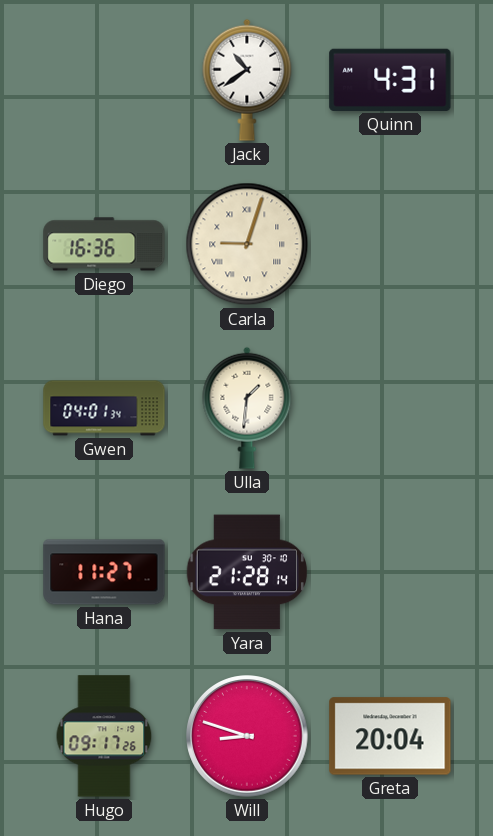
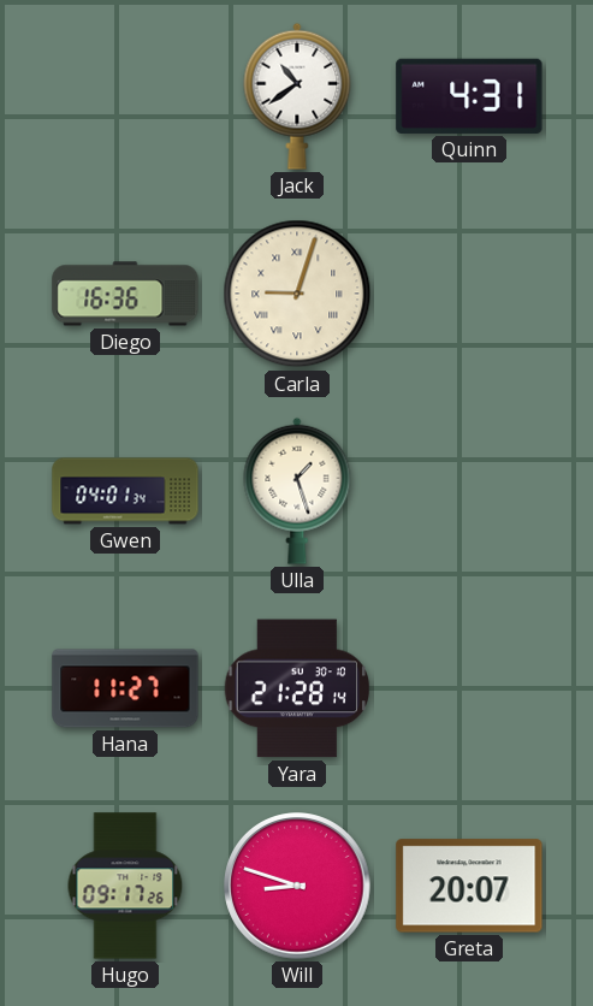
Ulla: 1:31 -> 1:27
Greta: 20:04 -> 20:07
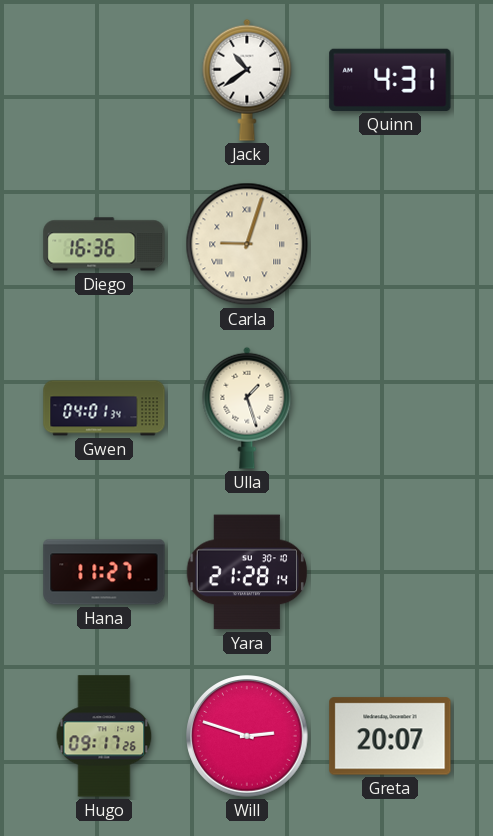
Will: 8:48 -> 2:48
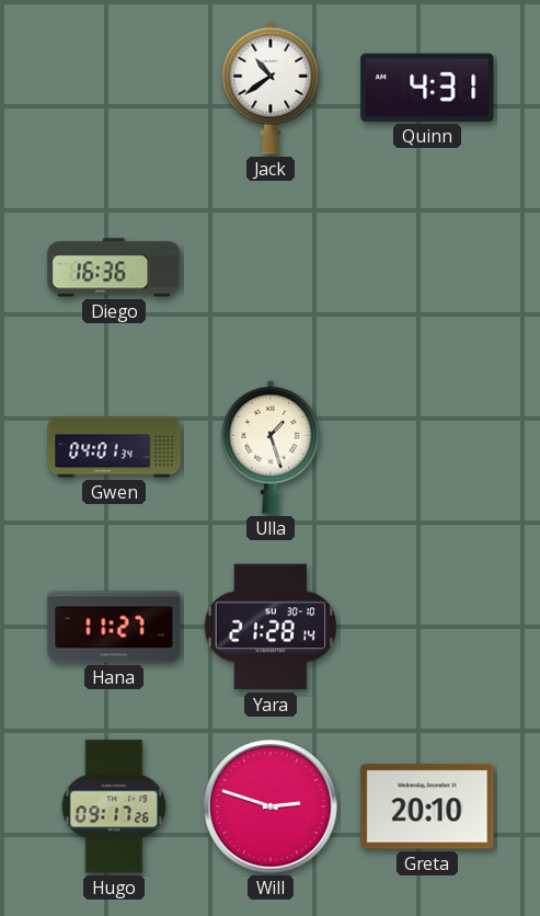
Carla: 9:03 -> none
Greta: 20:07 -> 20:10
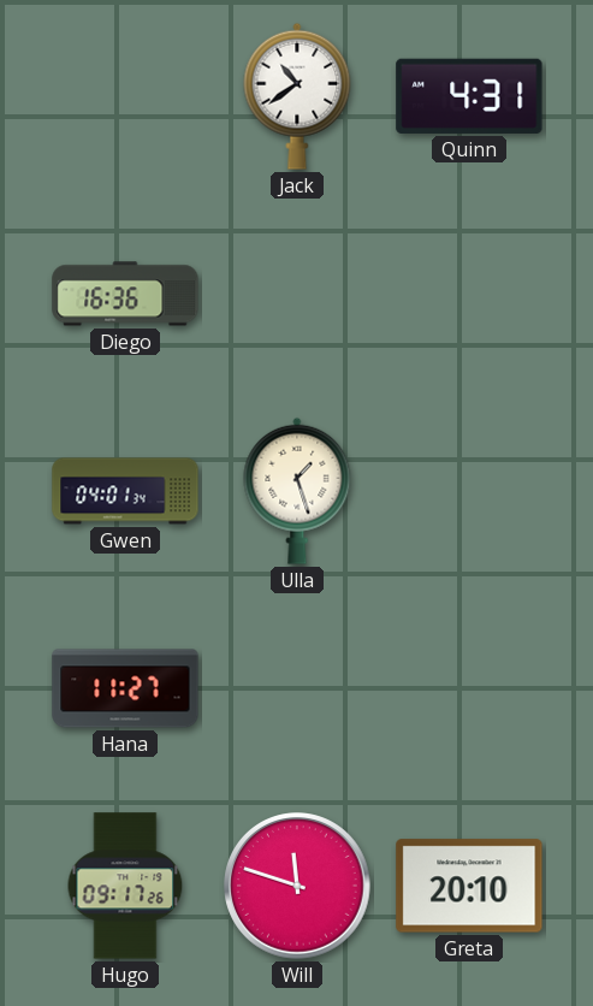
Yara: 21:28 -> none
Will: 2:48 -> 11:48
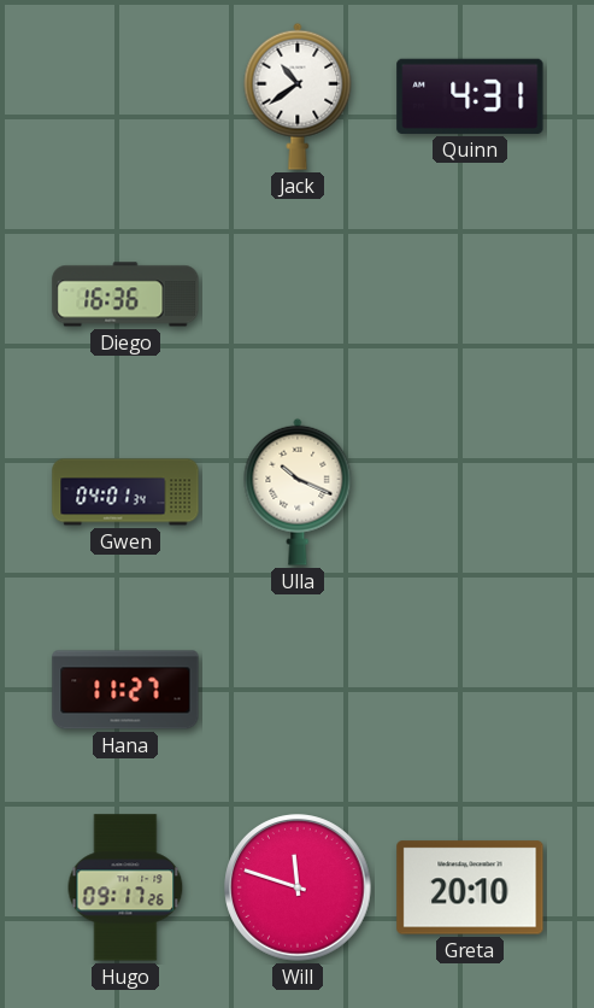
Ulla: 1:27 -> 10:19
